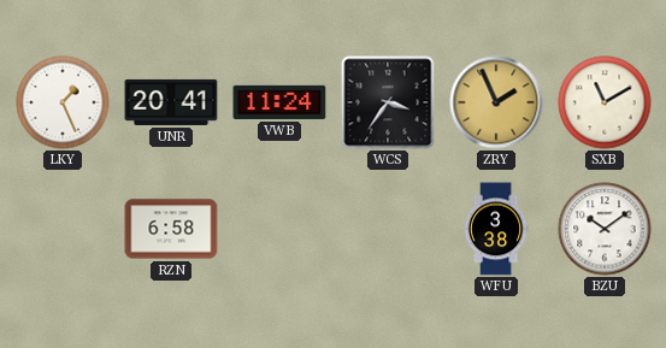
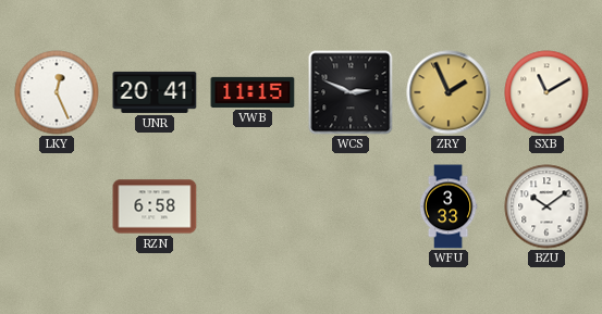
LKY: 1:26 -> 12:26
VWB: 11:24 -> 11:15
WCS: 3:36 -> 2:49
WFU: 3:38 -> 3:33
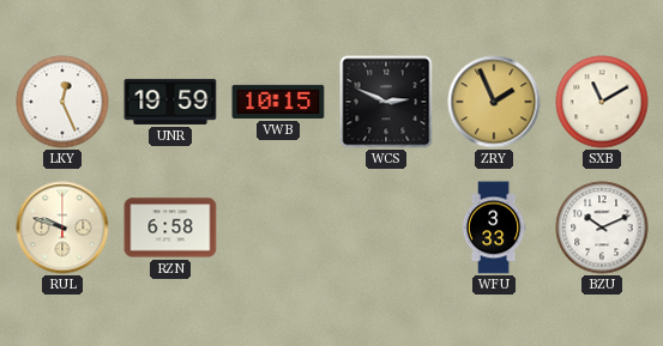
UNR: 20:41 -> 19:59
VWB: 11:15 -> 10:15
RUL: none -> 9:48
BZU: 10:09 -> 10:11
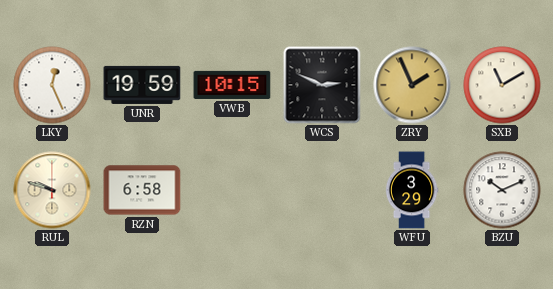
WFU: 3:33 -> 3:29
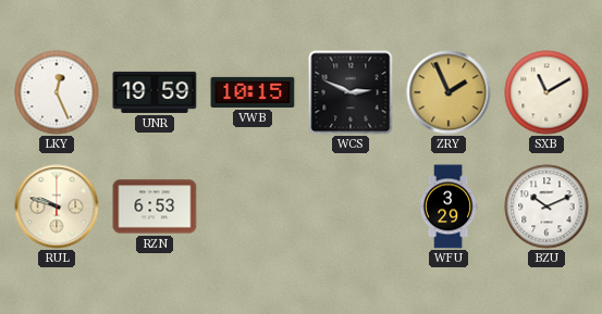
RZN: 6:58 -> 6:53
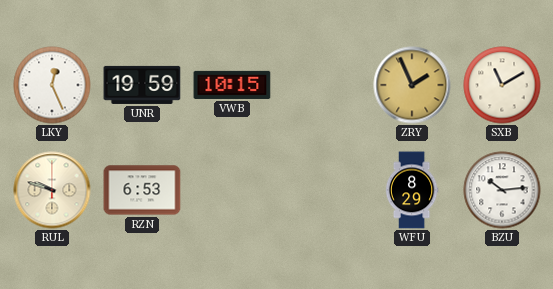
WCS: 2:49 -> none
WFU: 3:29 -> 8:29
BZU: 10:11 -> 10:14
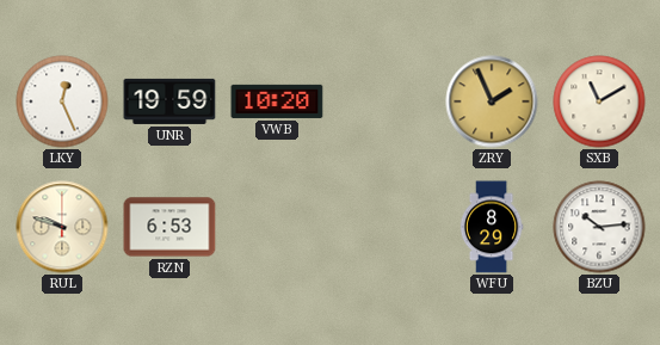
VWB: 10:15 -> 10:20
